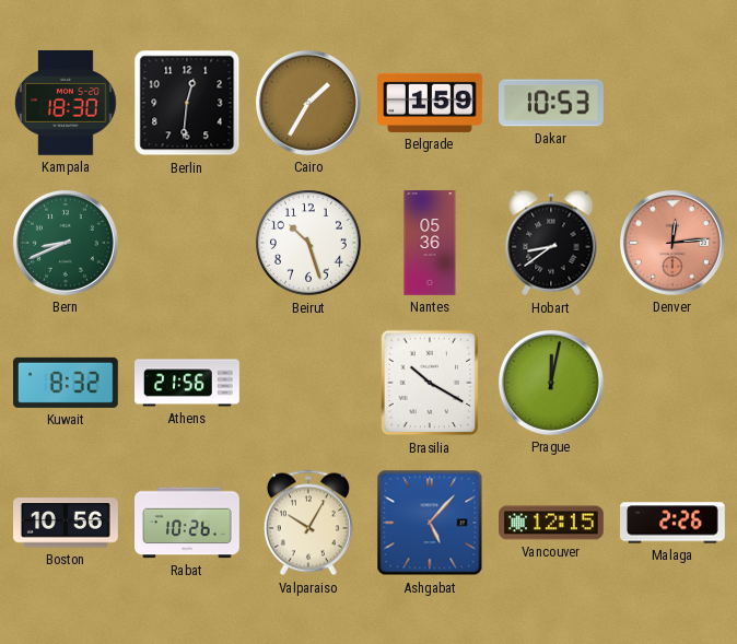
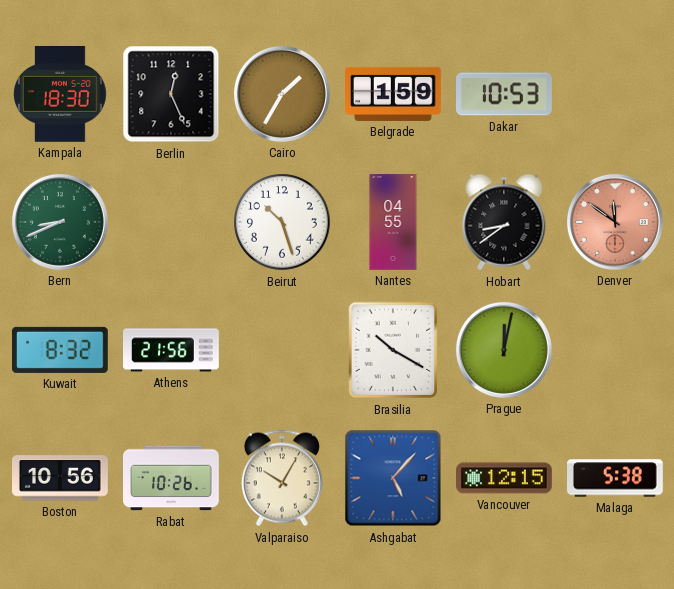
Berlin: 12:31 -> 12:26
Nantes: 05:36 -> 04:55
Denver: 12:14 -> 11:51
Malaga: 2:26 -> 5:38
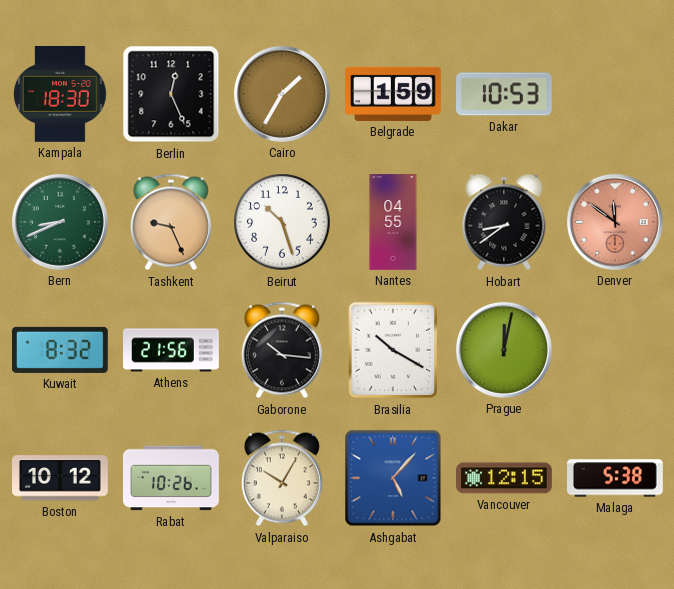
Tashkent: none -> 9:26
Gaborone: none -> 10:16
Boston: 10:56 -> 10:12
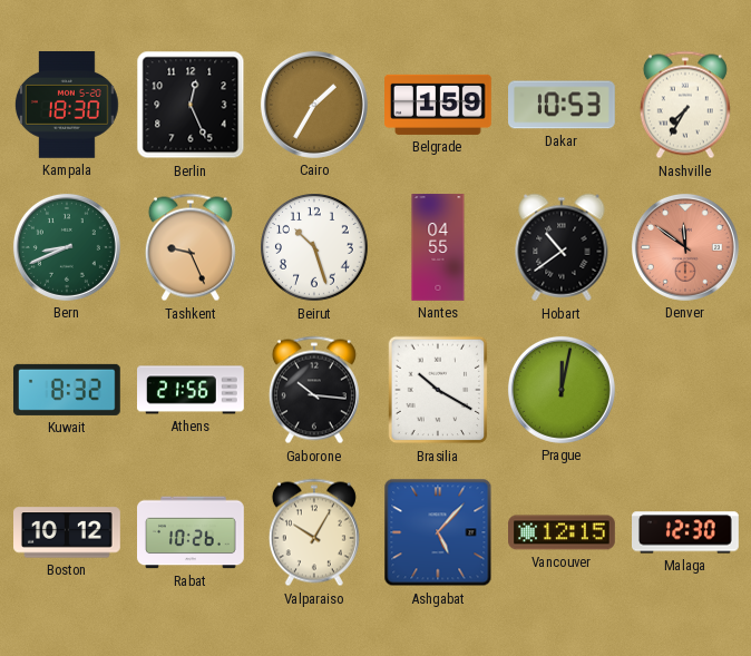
Nashville: none -> 7:35
Hobart: 8:39 -> 10:39
Malaga: 5:38 -> 12:30
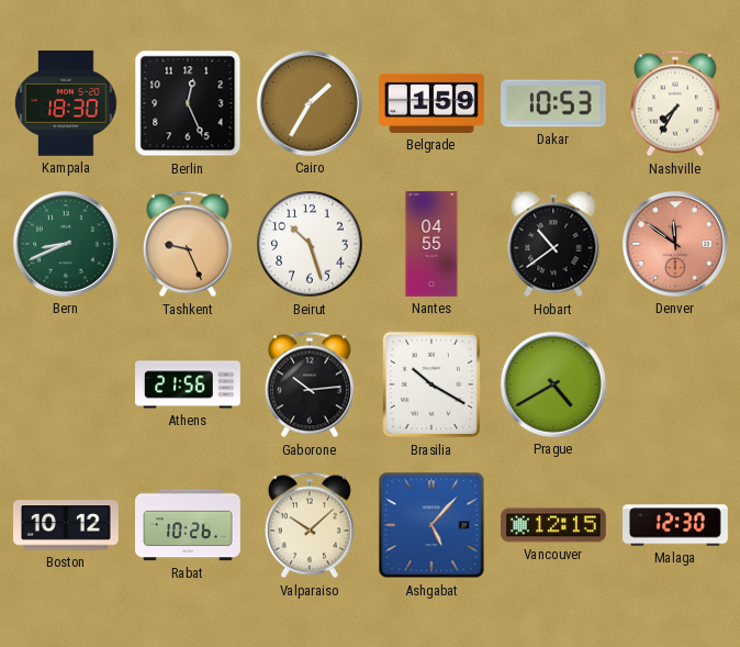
Kuwait: 8:32 -> none
Gaborone: 10:16 -> 10:14
Prague: 12:02 -> 4:40
Valparaiso: 10:05 -> 10:08
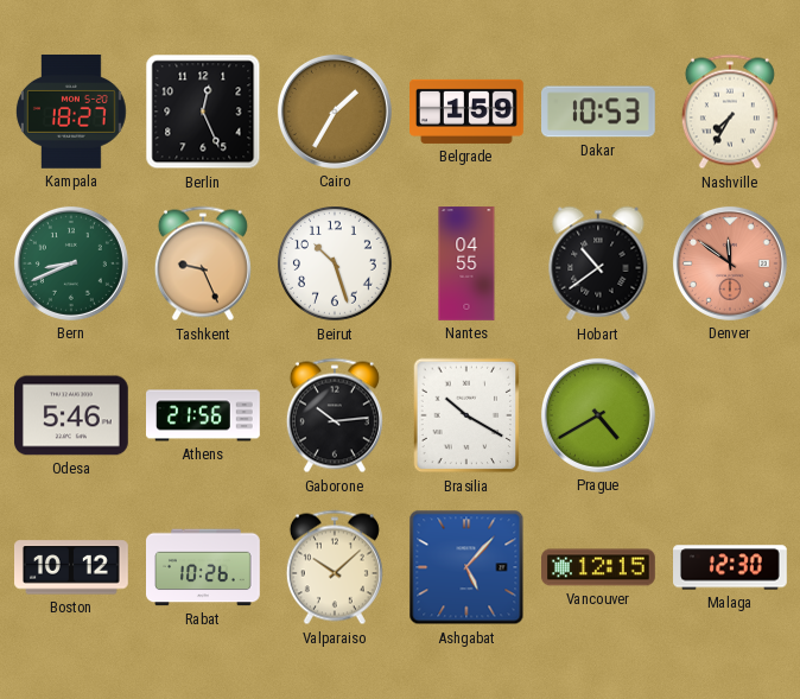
Kampala: 18:30 -> 18:27
Odesa: none -> 5:46
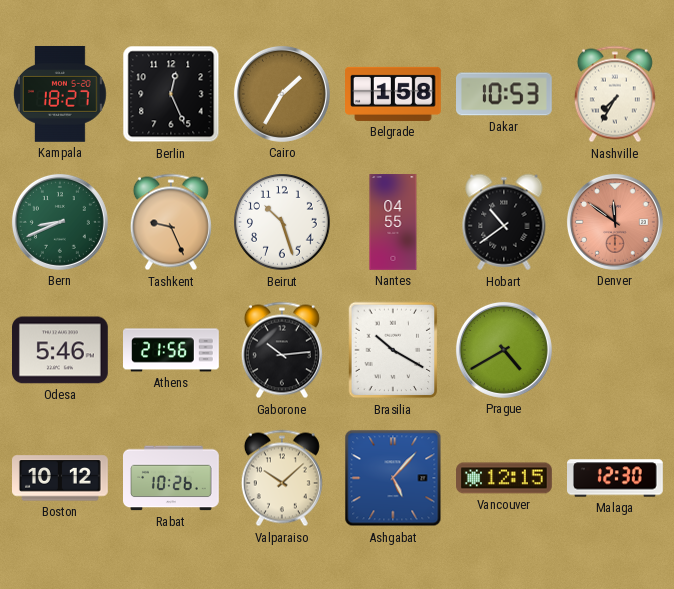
Belgrade: 1:59 -> 1:58
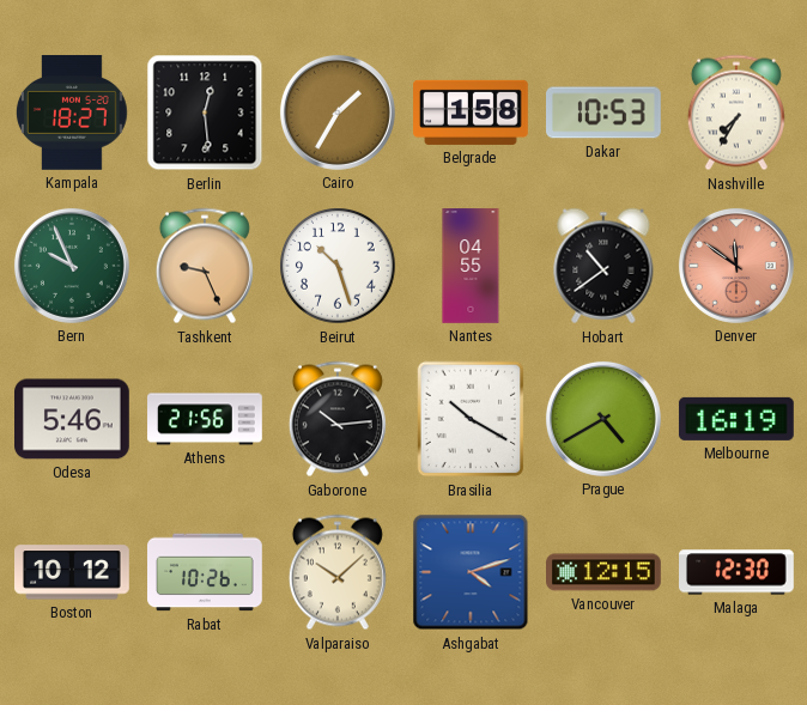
Berlin: 12:26 -> 12:29
Bern: 8:41 -> 9:56
Melbourne: none -> 16:19
Ashgabat: 5:07 -> 4:12
